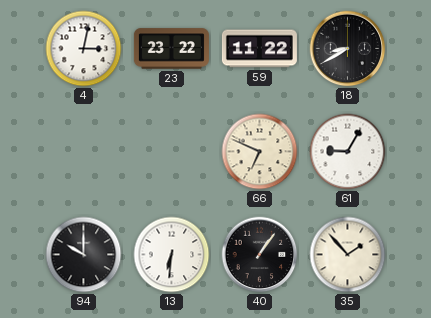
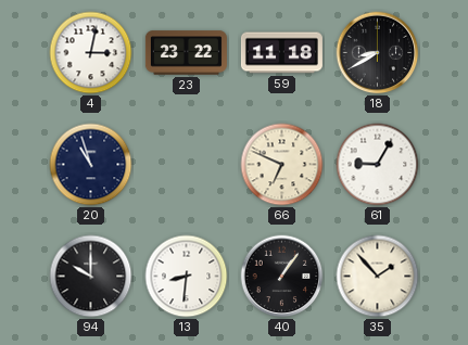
59: 11:22 -> 11:18
20: none -> 10:57
13: 6:31 -> 8:31
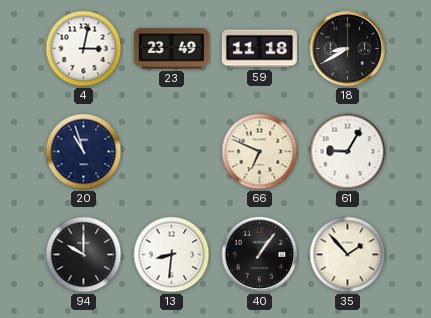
23: 23:22 -> 23:49
